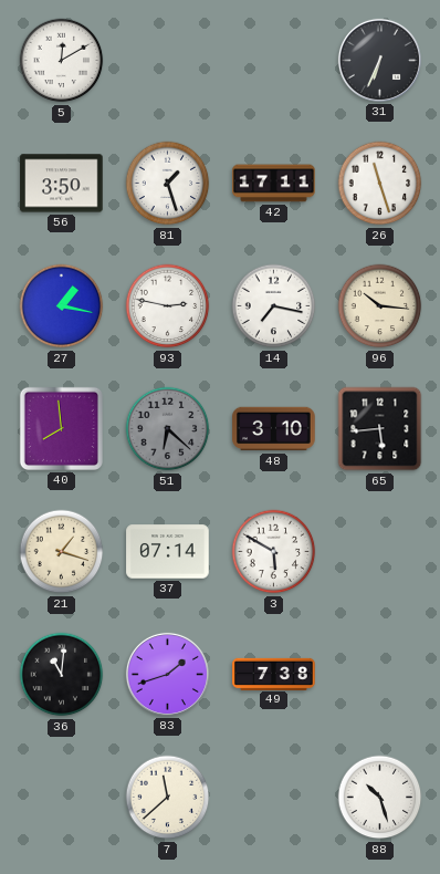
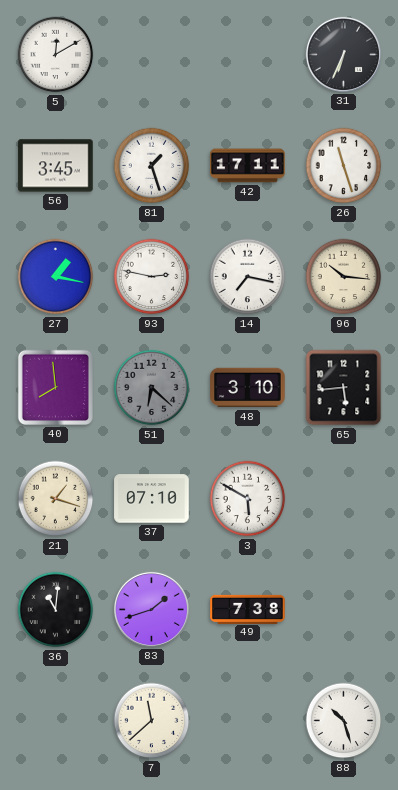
56: 3:50 -> 3:45
37: 07:14 -> 07:10
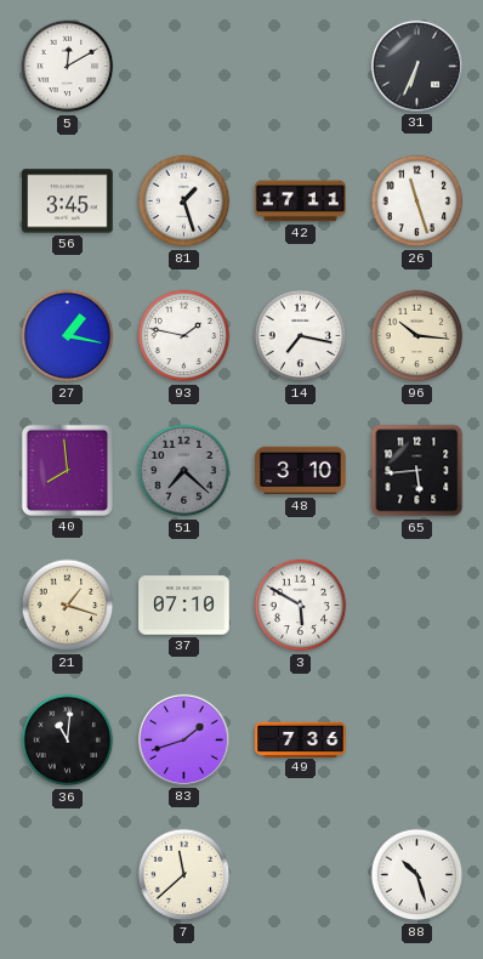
93: 2:47 -> 1:47
51: 6:22 -> 7:22
49: 7:38 -> 7:36
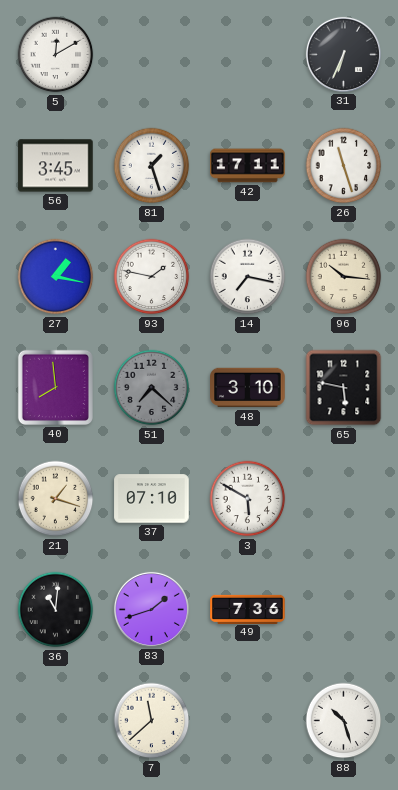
65: 5:44 -> 5:47
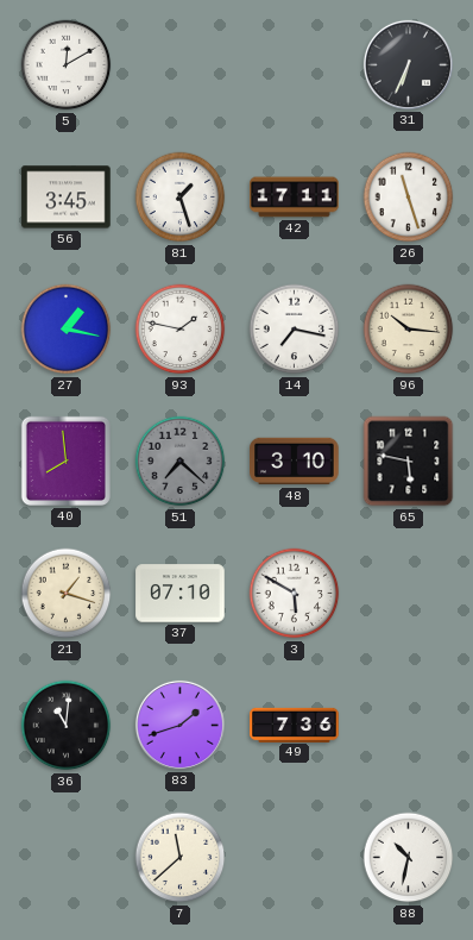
88: 10:27 -> 10:32
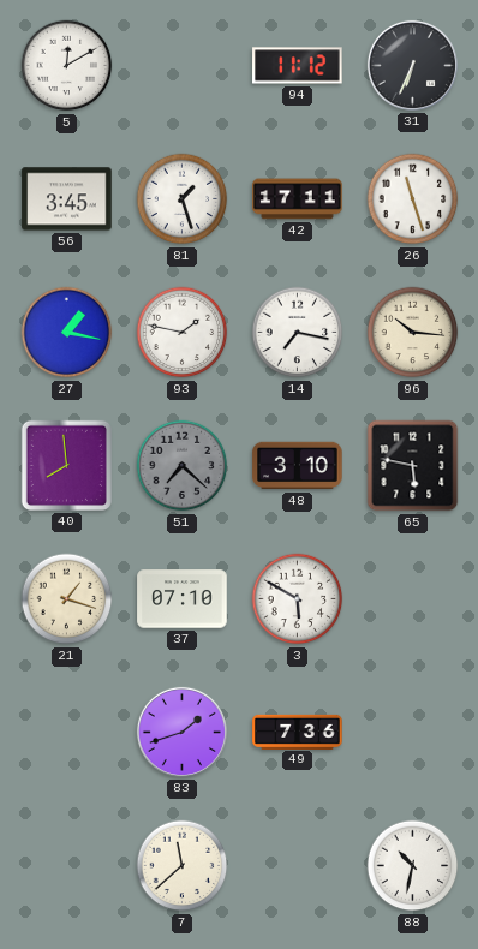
94: none -> 11:12
36: 11:01 -> none
